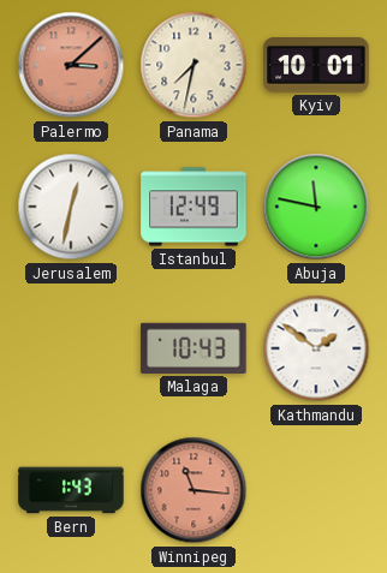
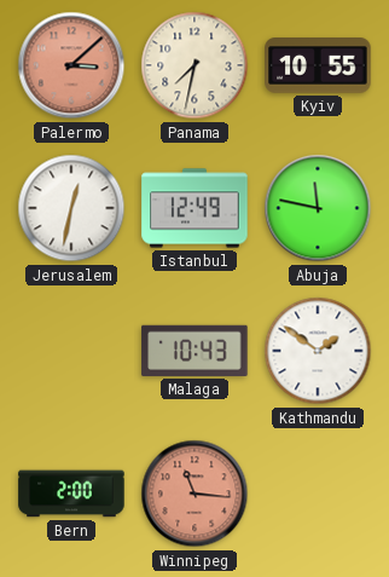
Kyiv: 10:01 -> 10:55
Bern: 1:43 -> 2:00
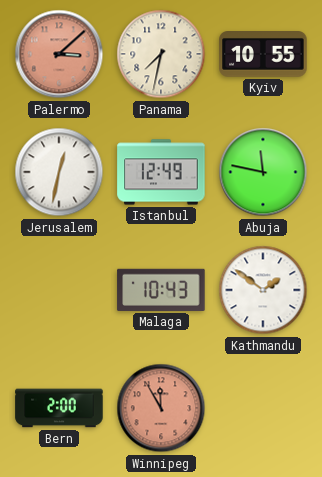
Winnipeg: 11:16 -> 11:55
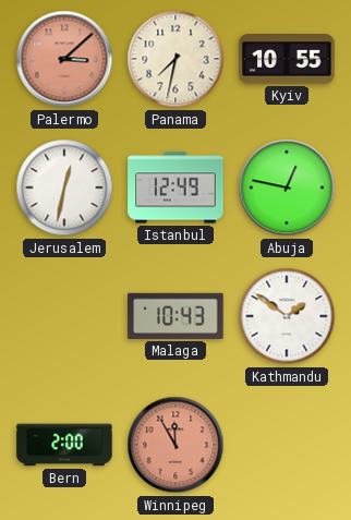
Abuja: 11:47 -> 12:47
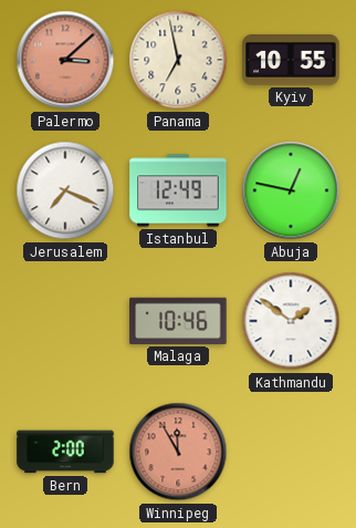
Panama: 7:32 -> 6:58
Jerusalem: 12:32 -> 7:19
Malaga: 10:43 -> 10:46
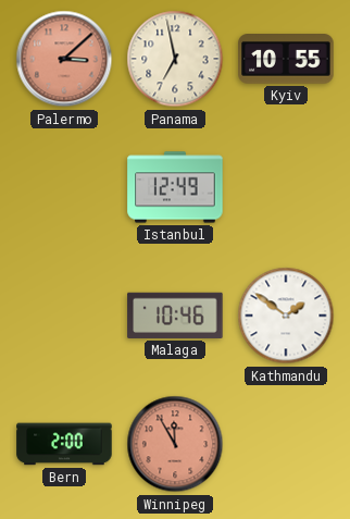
Jerusalem: 7:19 -> none
Abuja: 12:47 -> none
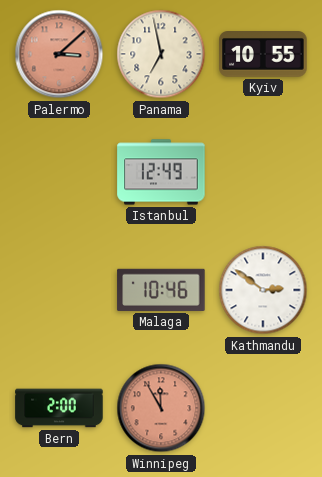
Kathmandu: 1:51 -> 2:51
